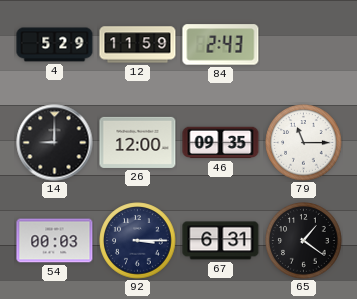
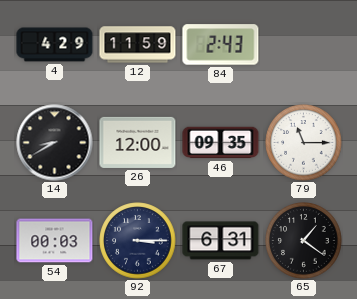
4: 5:29 -> 4:29
14: 9:00 -> 8:40
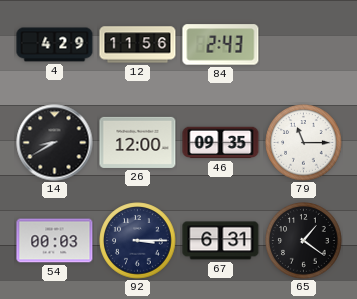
12: 11:59 -> 11:56
